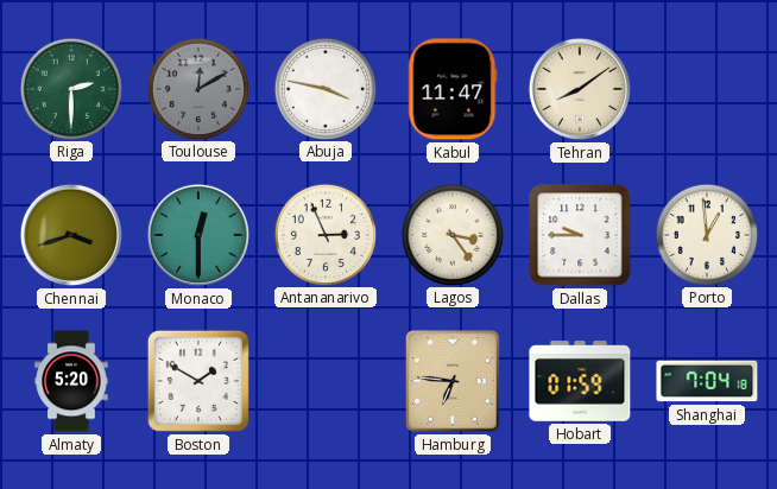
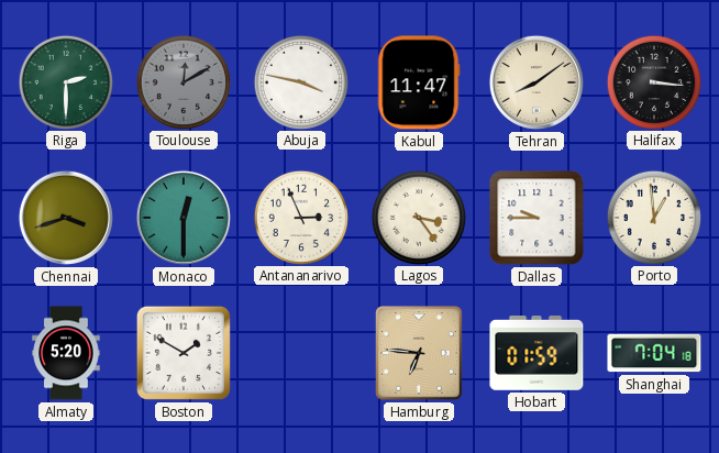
Halifax: none -> 3:16
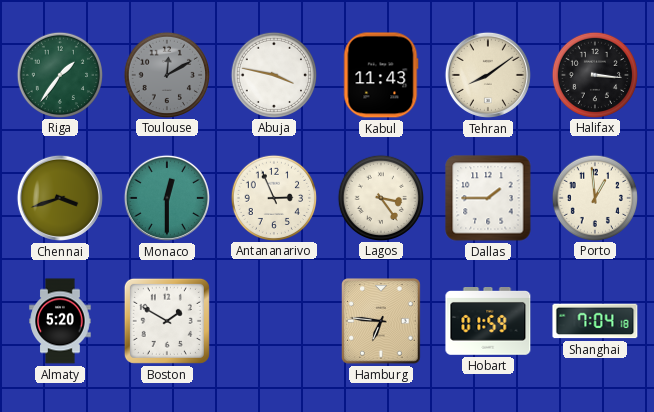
Riga: 2:30 -> 1:36
Kabul: 11:47 -> 11:43
Dallas: 9:45 -> 1:45
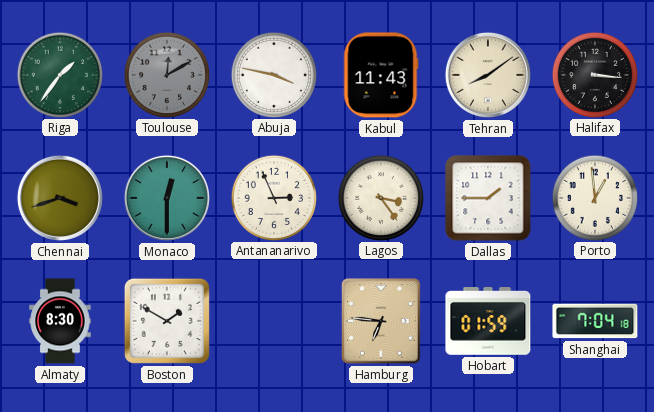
Almaty: 5:20 -> 8:30
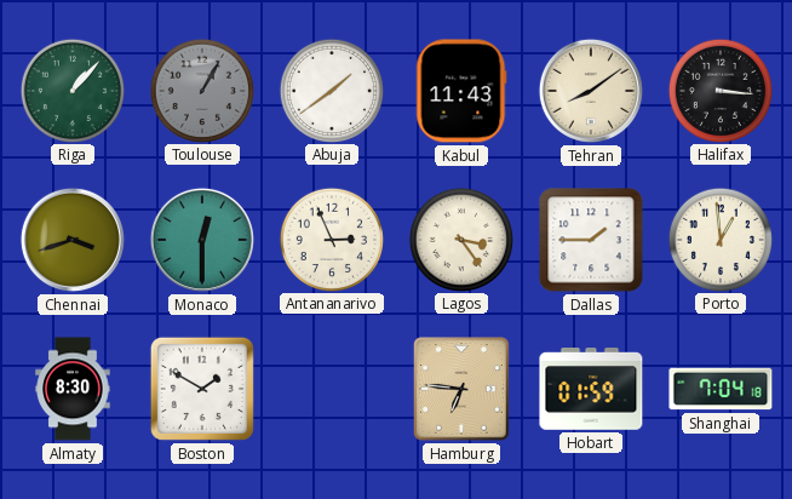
Riga: 1:36 -> 1:07
Toulouse: 12:10 -> 1:05
Abuja: 3:47 -> 1:39
